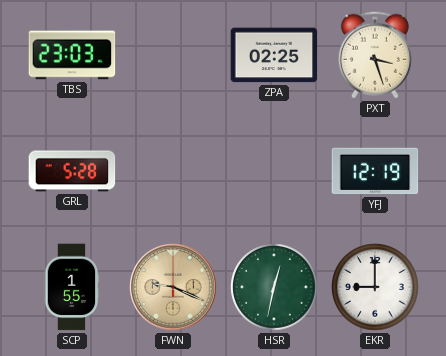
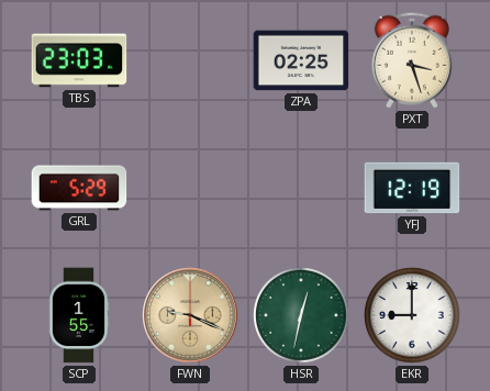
GRL: 5:28 -> 5:29
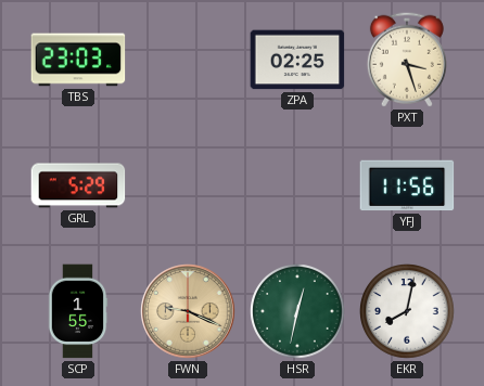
YFJ: 12:19 -> 11:56
EKR: 9:00 -> 8:02
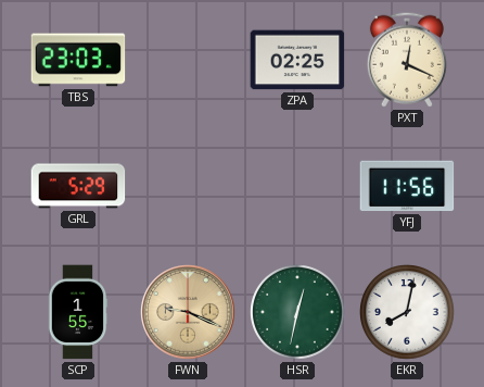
PXT: 3:27 -> 12:19
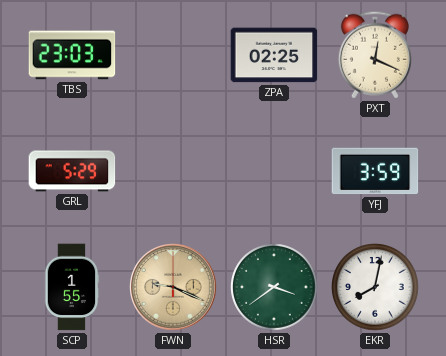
YFJ: 11:56 -> 3:59
HSR: 12:32 -> 3:39
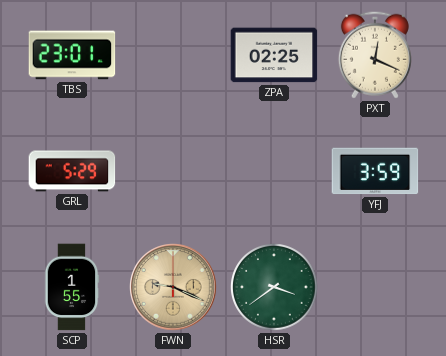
TBS: 23:03 -> 23:01
EKR: 8:02 -> none
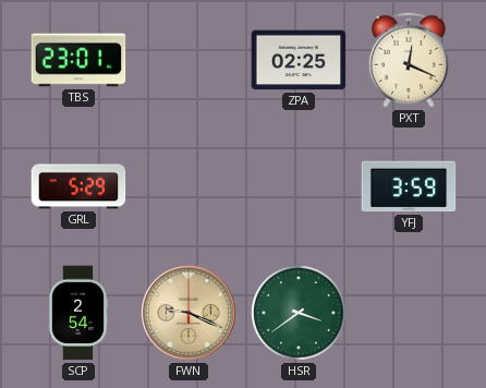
SCP: 1:55 -> 2:54
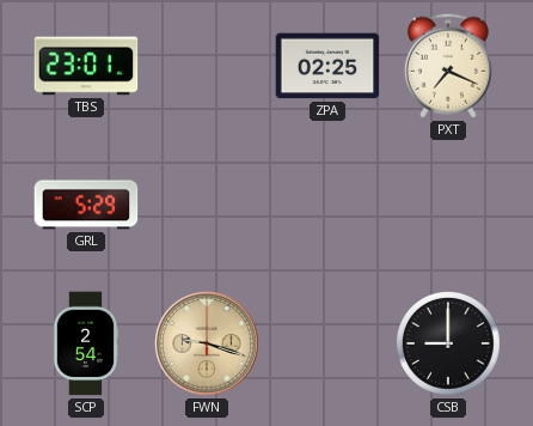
PXT: 12:19 -> 7:19
YFJ: 3:59 -> none
FWN: 9:19 -> 9:18
HSR: 3:39 -> none
CSB: none -> 9:00
